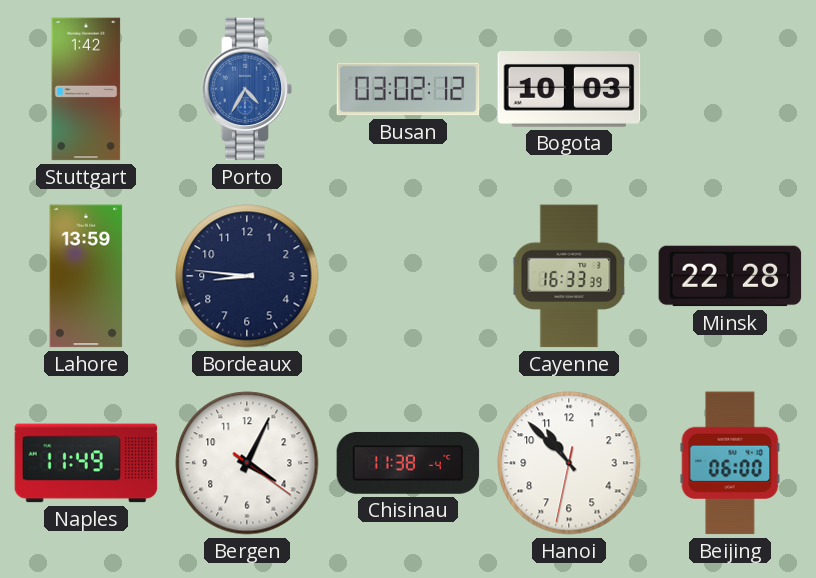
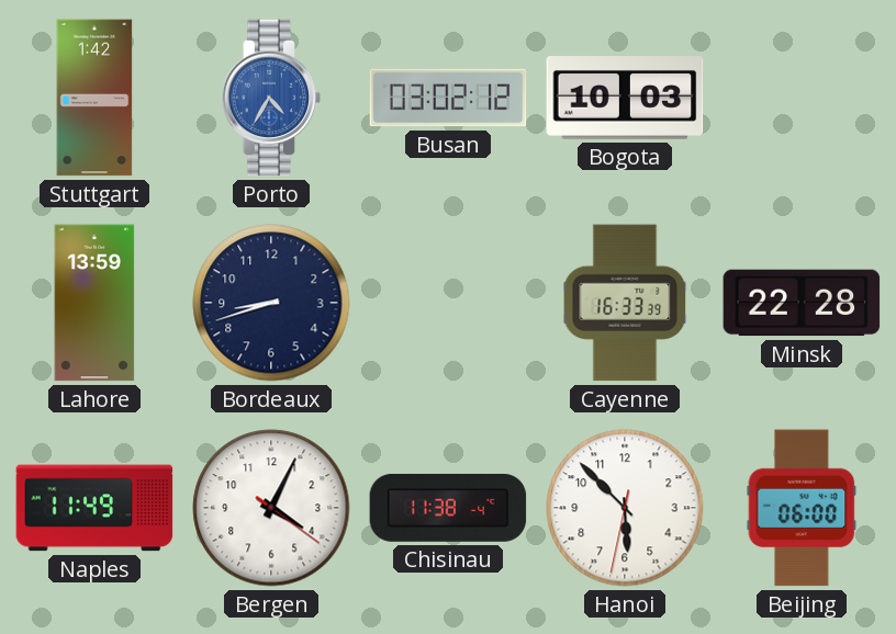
Bordeaux: 8:46 -> 8:42
Hanoi: 10:52 -> 5:52
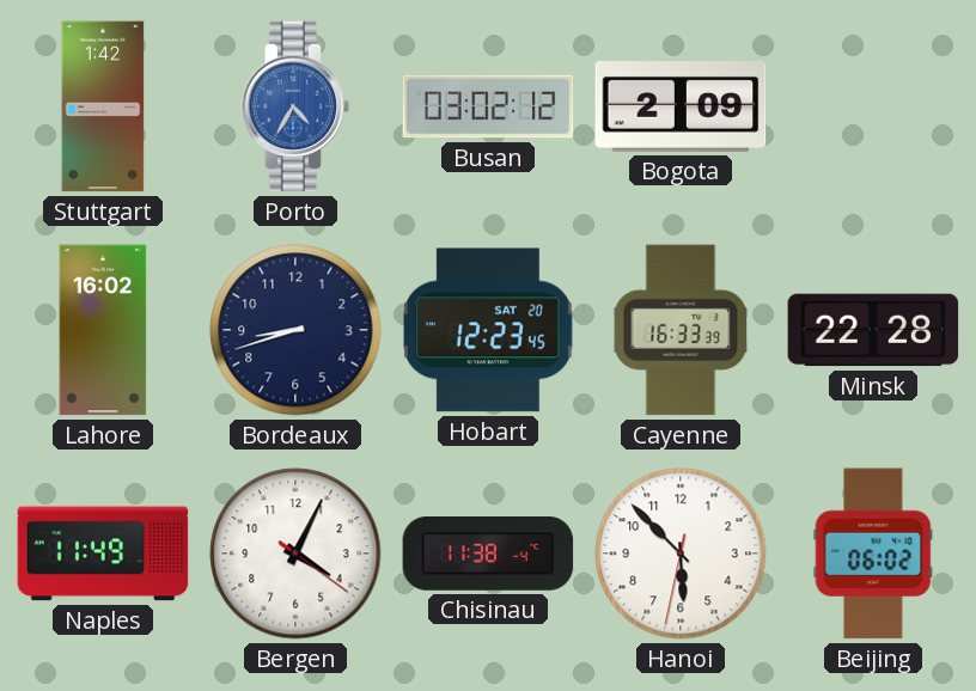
Bogota: 10:03 -> 2:09
Lahore: 13:59 -> 16:02
Hobart: none -> 12:23
Beijing: 06:00 -> 06:02
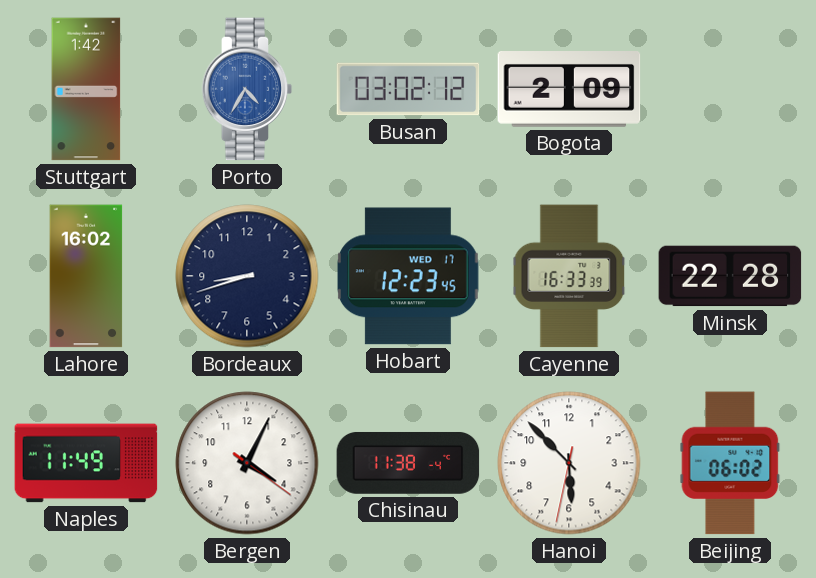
Hobart date: SAT 20 -> WED 17
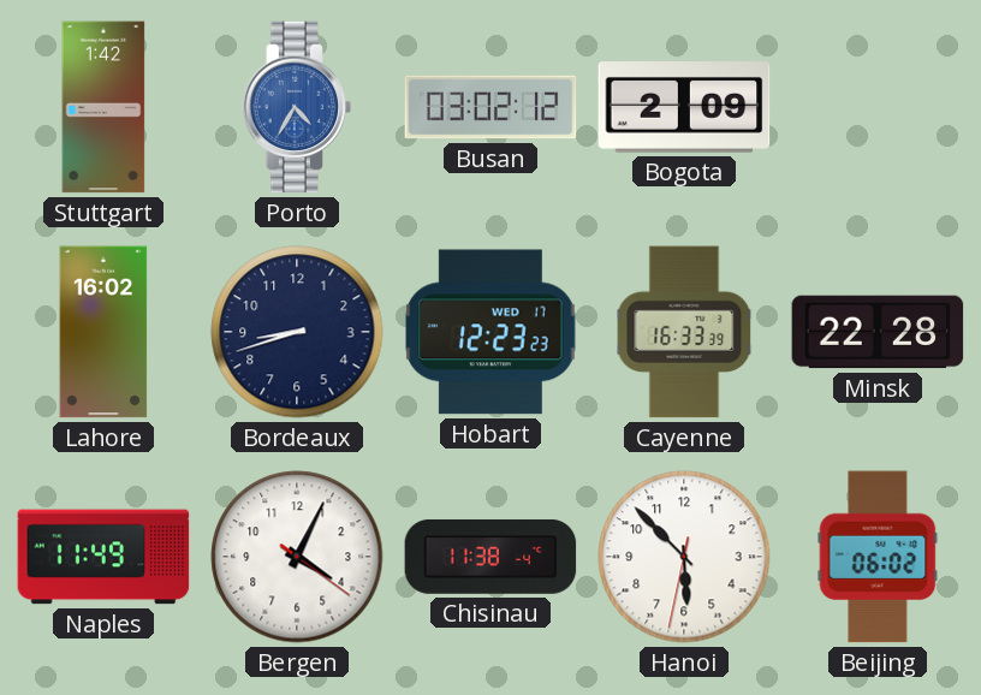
Hobart: 12:23:45 -> 12:23:23
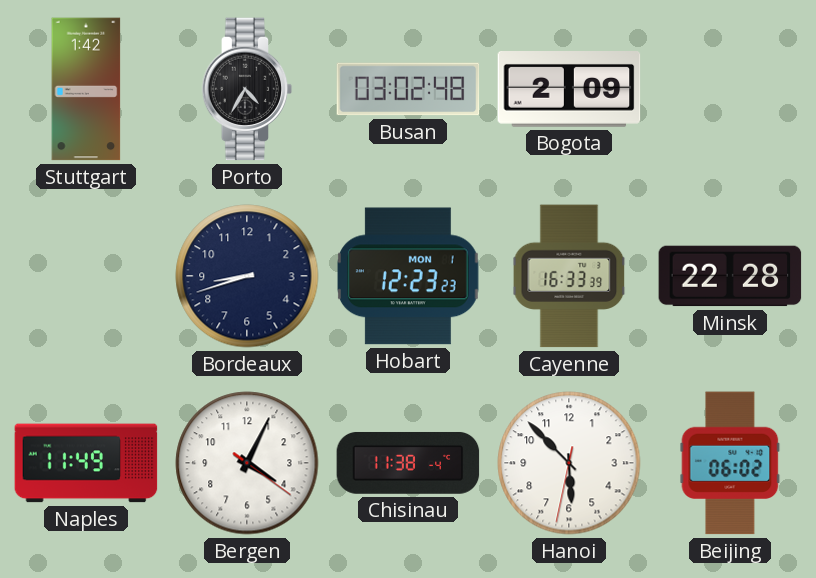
Porto dial: blue -> black
Busan: 03:02:12 -> 03:02:48
Lahore: 16:02 -> none
Hobart date: WED 17 -> MON 1
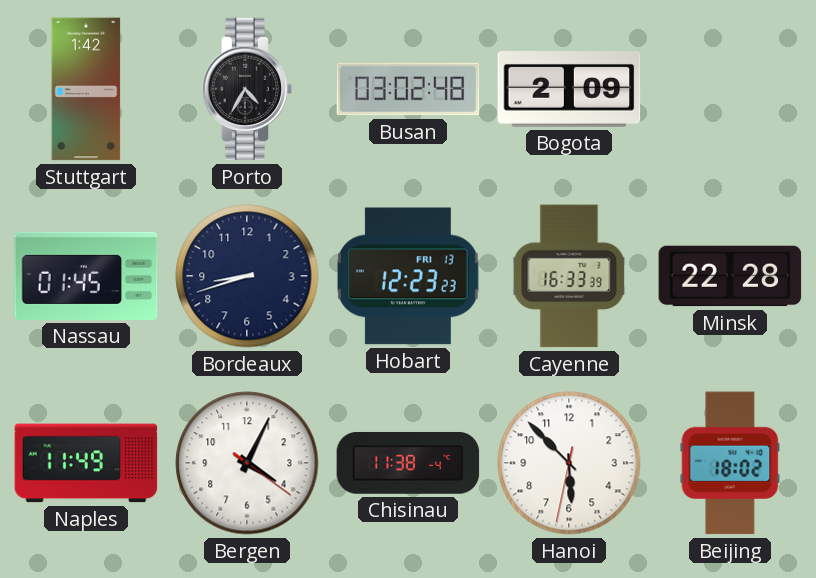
Nassau: none -> 01:45
Hobart date: MON 1 -> FRI 13
Beijing: 06:02 -> 18:02
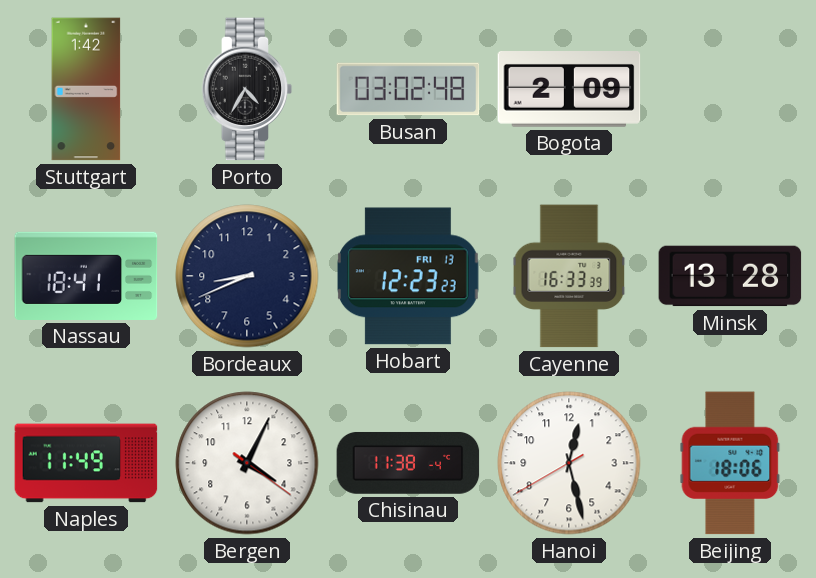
Nassau: 01:45 -> 18:41
Bordeaux: 8:42 -> 8:41
Minsk: 22:28 -> 13:28
Hanoi: 5:52 -> 12:27
Beijing: 18:02 -> 18:06
